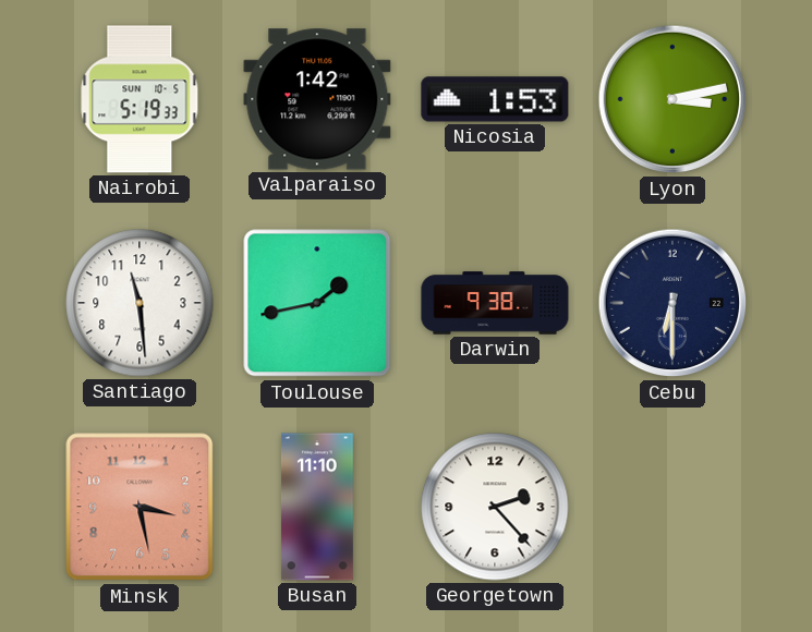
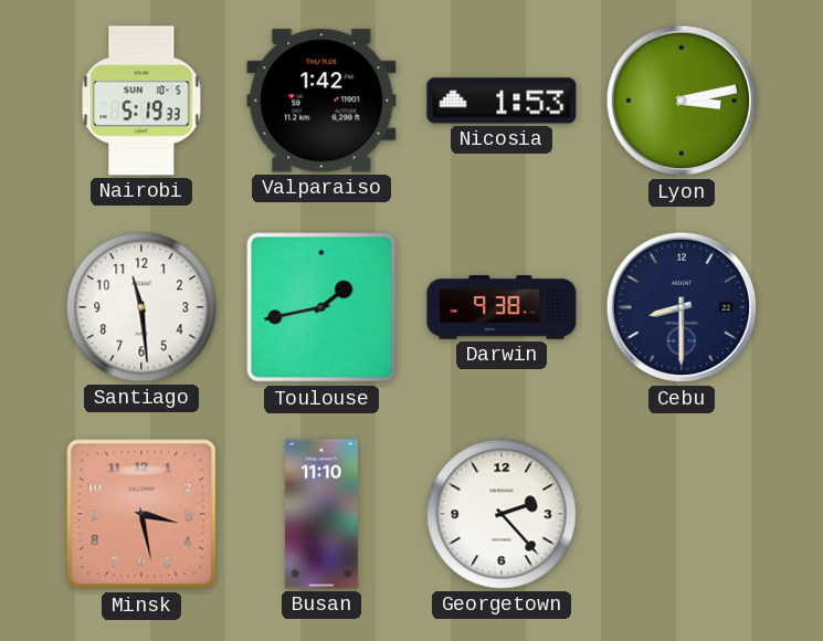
Cebu: 6:30 -> 8:30
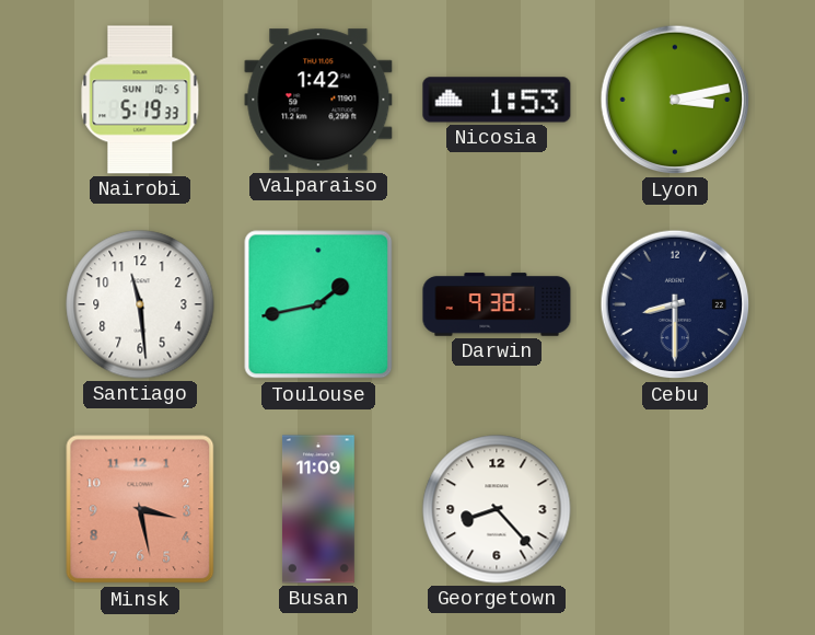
Busan: 11:10 -> 11:09
Georgetown: 2:23 -> 8:23
